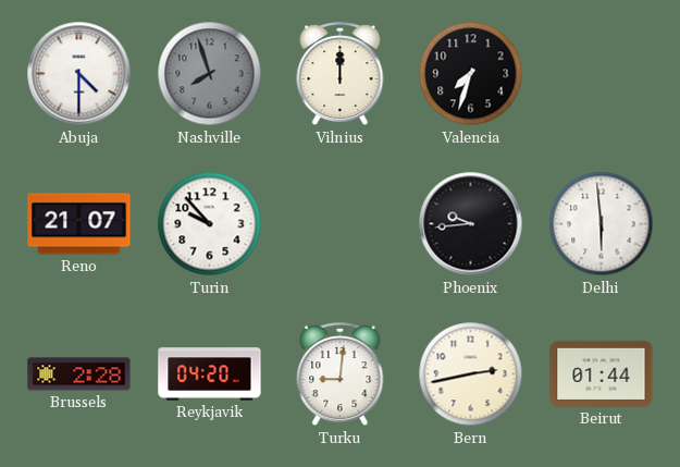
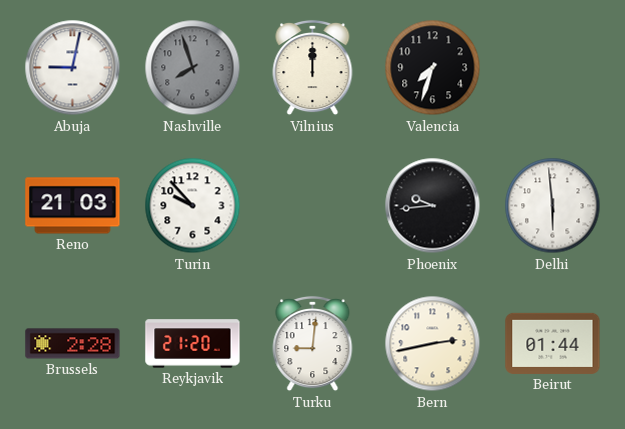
Abuja: 4:30 -> 9:02
Reno: 21:07 -> 21:03
Reykjavik: 04:20 -> 21:20
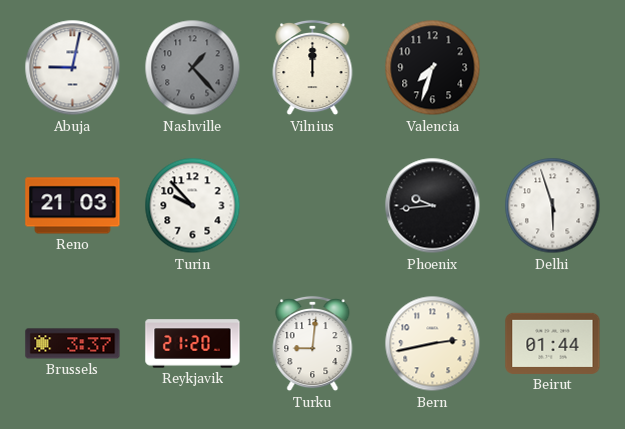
Nashville: 7:57 -> 1:23
Delhi: 5:59 -> 5:57
Brussels: 2:28 -> 3:37
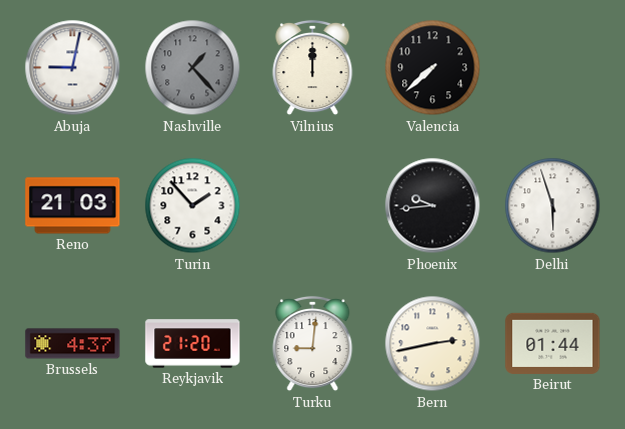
Valencia: 7:33 -> 7:38
Turin: 9:53 -> 1:53
Brussels: 3:37 -> 4:37
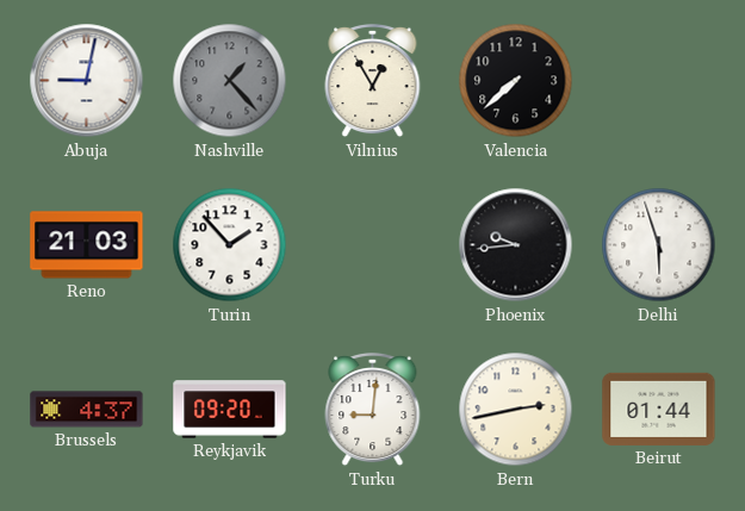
Vilnius: 12:00 -> 12:55
Reykjavik: 21:20 -> 09:20
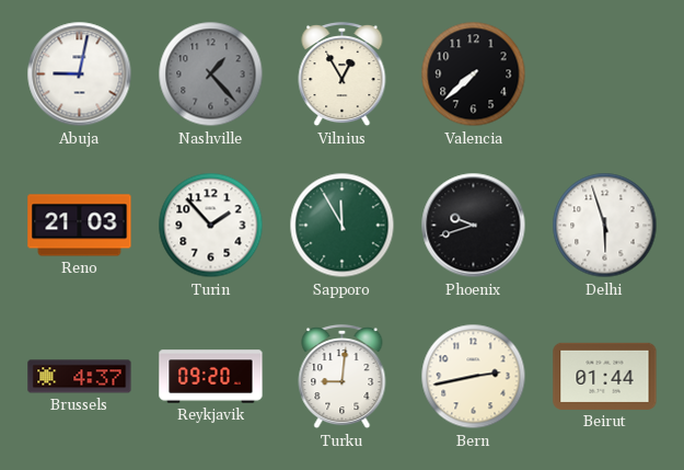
Sapporo: none -> 11:55
Phoenix: 9:44 -> 9:42
